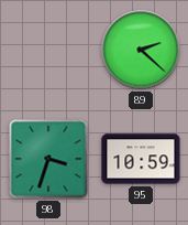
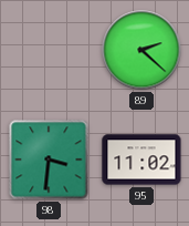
98: 3:33 -> 3:31
95: 10:59 -> 11:02
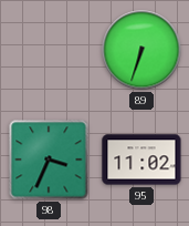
89: 2:22 -> 6:33
98: 3:31 -> 3:34
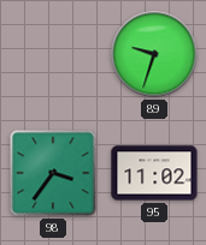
89: 6:33 -> 9:33
98: 3:34 -> 3:36
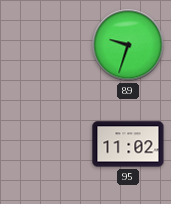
98: 3:36 -> none
